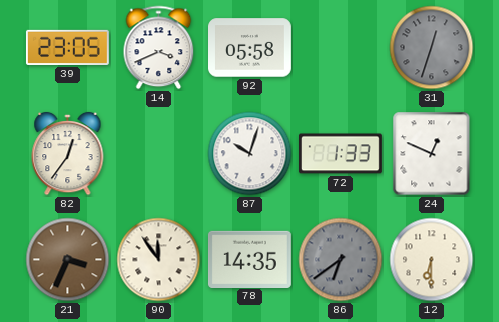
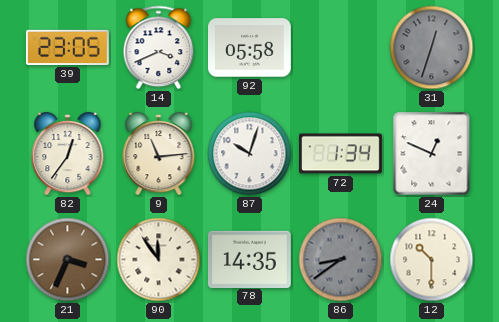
9: none -> 11:14
72: 1:33 -> 1:34
86: 6:39 -> 8:39
12: 6:30 -> 10:30
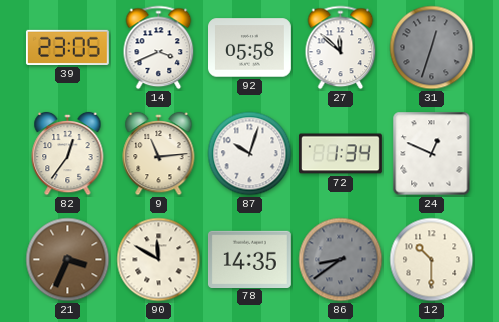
27: none -> 11:52
90: 11:54 -> 11:50
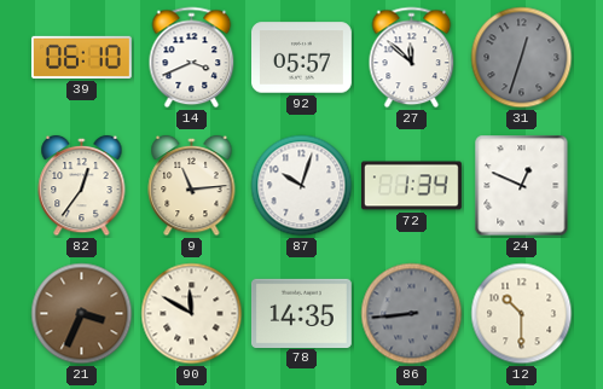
39: 23:05 -> 06:10
92: 05:58 -> 05:57
86: 8:39 -> 8:44
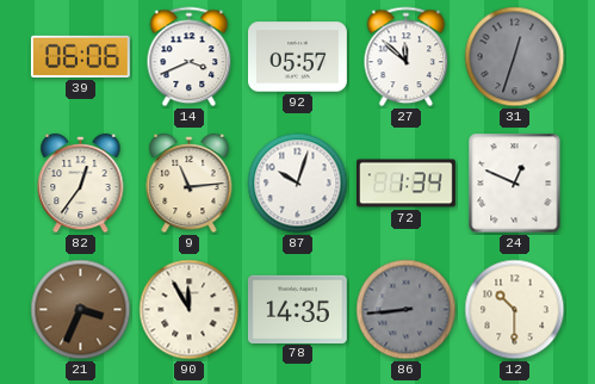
39: 06:10 -> 06:06
90: 11:50 -> 11:55
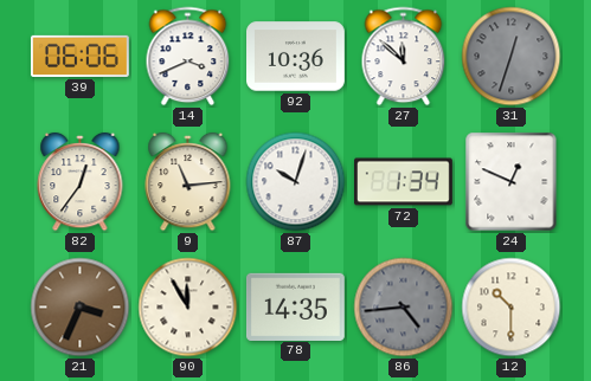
92: 05:57 -> 10:36
86: 8:44 -> 4:44
